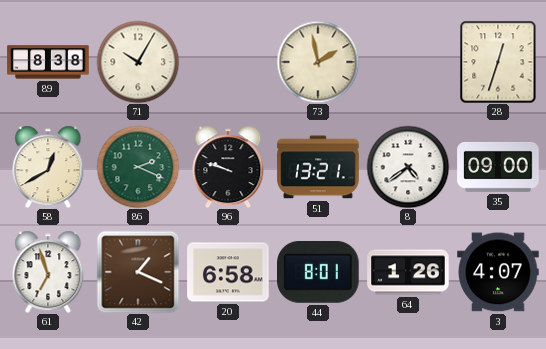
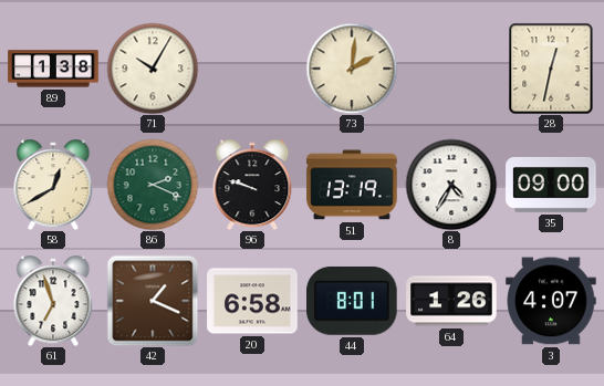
89: 8:38 -> 1:38
73: 1:58 -> 2:01
28: 12:33 -> 12:32
51: 13:21 -> 13:19
8: 4:39 -> 4:35
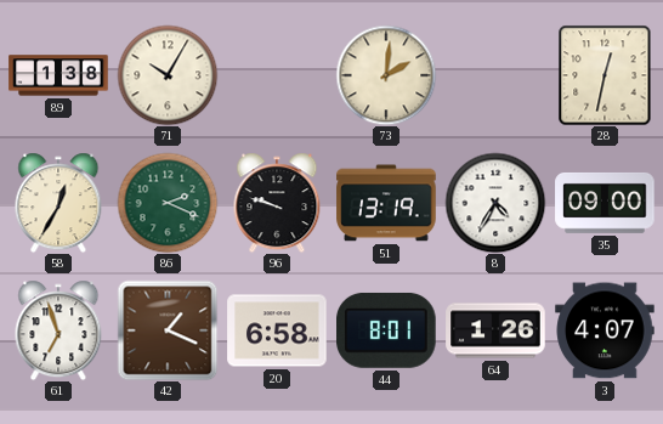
58: 12:40 -> 12:35
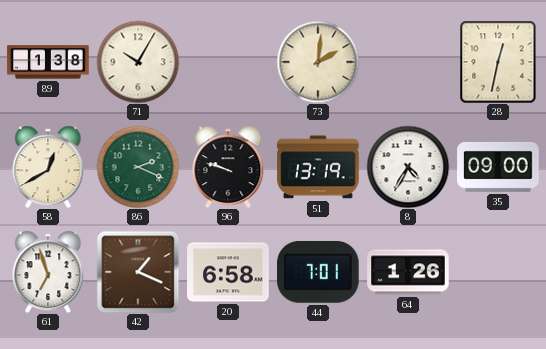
58: 12:35 -> 12:40
44: 8:01 -> 7:01
3: 4:07 -> none
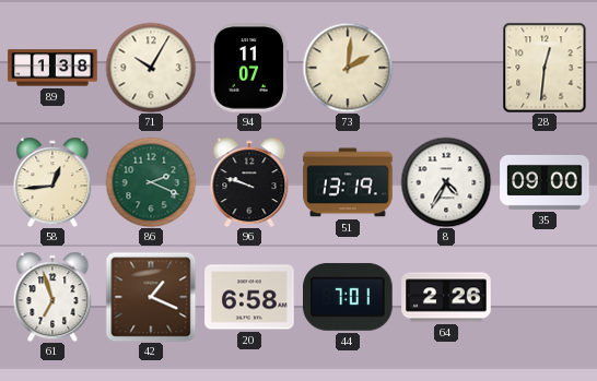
94: none -> 11:07
28: 12:32 -> 12:31
58: 12:40 -> 12:44
64: 1:26 -> 2:26
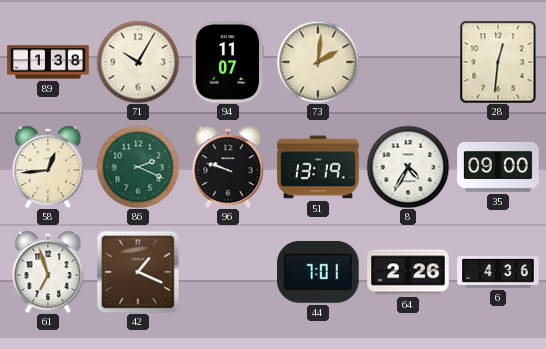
20: 6:58 -> none
6: none -> 4:36
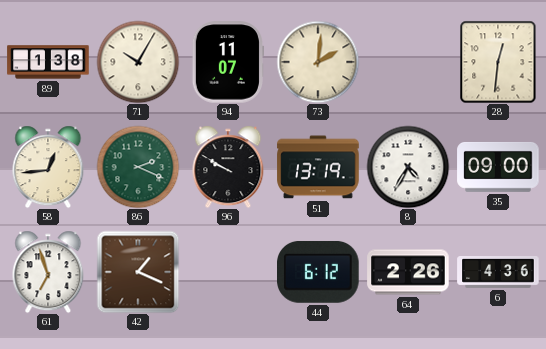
96: 9:48 -> 9:50
44: 7:01 -> 6:12
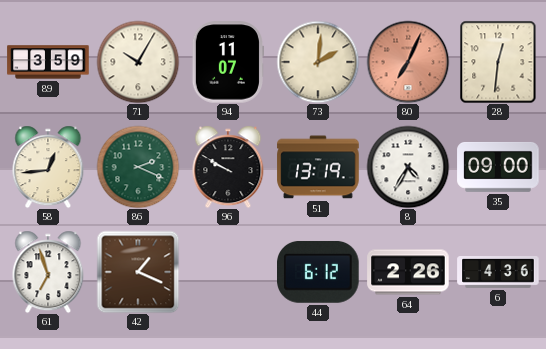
89: 1:38 -> 3:59
80: none -> 7:04
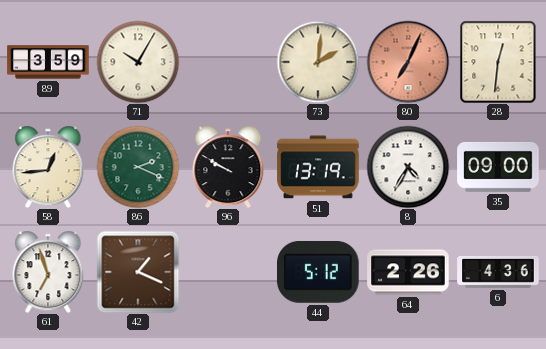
94: 11:07 -> none
44: 6:12 -> 5:12
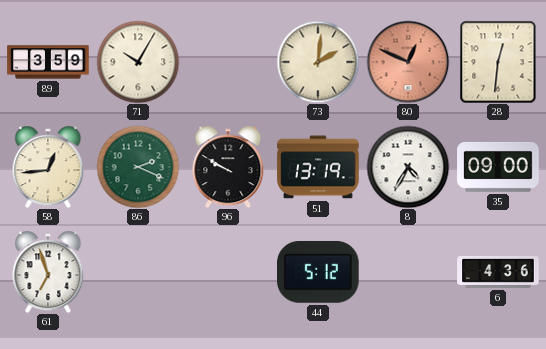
80: 7:04 -> 12:49
42: 1:19 -> none
64: 2:26 -> none
